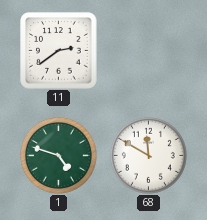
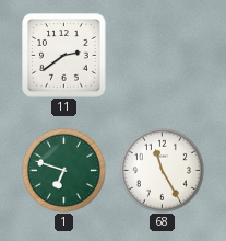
1: 4:48 -> 6:48
68: 11:50 -> 11:25
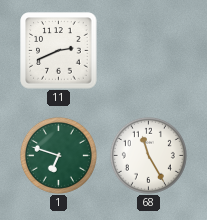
11: 2:39 -> 2:41
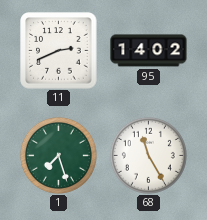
95: none -> 14:02
1: 6:48 -> 7:27
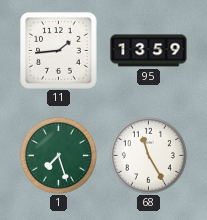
11: 2:41 -> 1:44
95: 14:02 -> 13:59
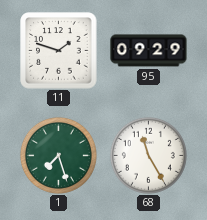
11: 1:44 -> 1:48
95: 13:59 -> 09:29
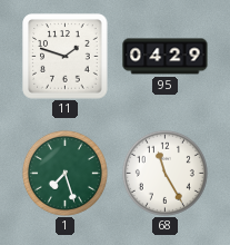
95: 09:29 -> 04:29
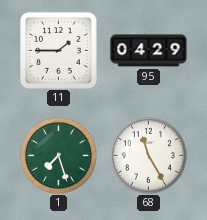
11: 1:48 -> 1:45
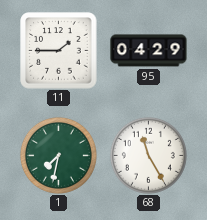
1: 7:27 -> 7:32
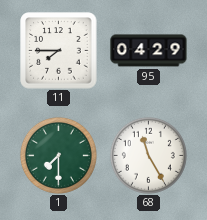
11: 1:45 -> 7:45
1: 7:32 -> 7:30
